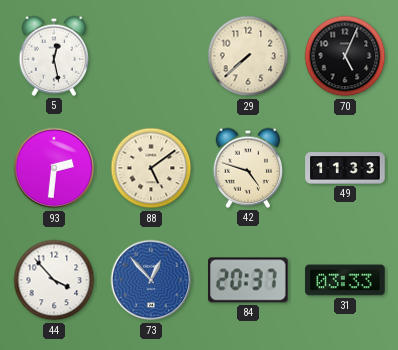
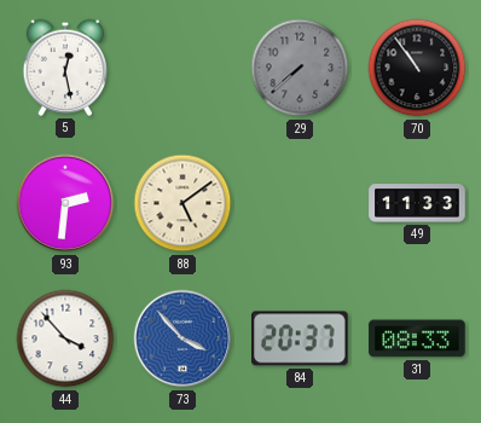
29 dial: cream -> grey
70: 5:04 -> 10:54
42: 4:48 -> none
73: 12:53 -> 3:53
31: 03:33 -> 08:33
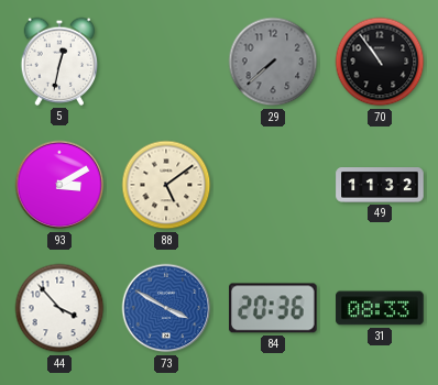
5: 12:28 -> 12:32
93: 2:31 -> 3:10
49: 11:33 -> 11:32
73: 3:53 -> 3:50
84: 20:37 -> 20:36
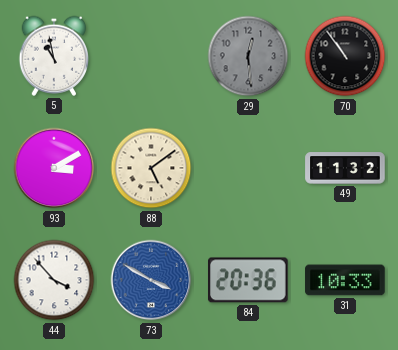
5: 12:32 -> 10:58
29: 7:38 -> 12:29
31: 08:33 -> 10:33
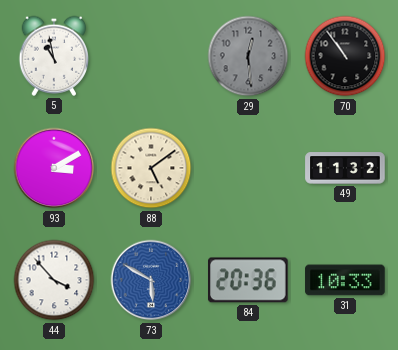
73: 3:50 -> 5:50
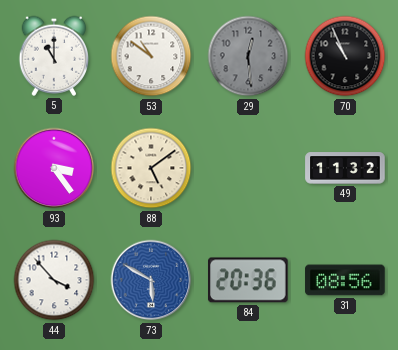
5: 10:58 -> 11:00
53: none -> 10:51
70: 10:54 -> 10:56
93: 3:10 -> 3:24
31: 10:33 -> 08:56
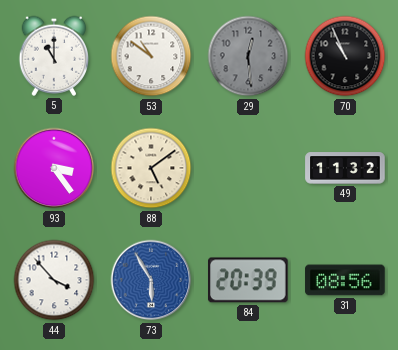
73: 5:50 -> 5:55
84: 20:36 -> 20:39
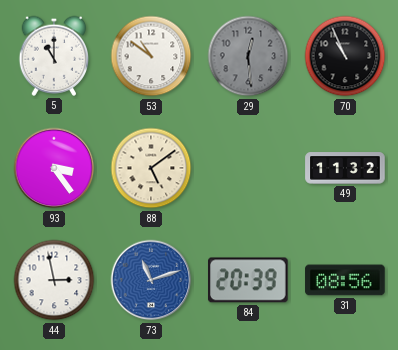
44: 3:53 -> 2:58
73: 5:55 -> 11:12
